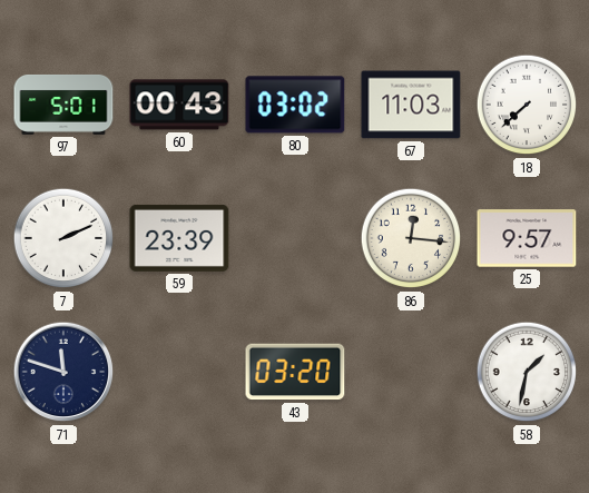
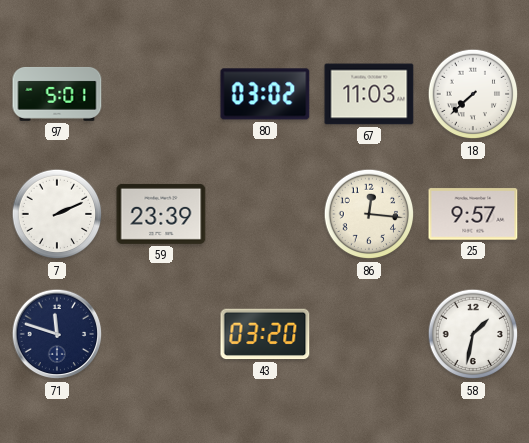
60: 00:43 -> none
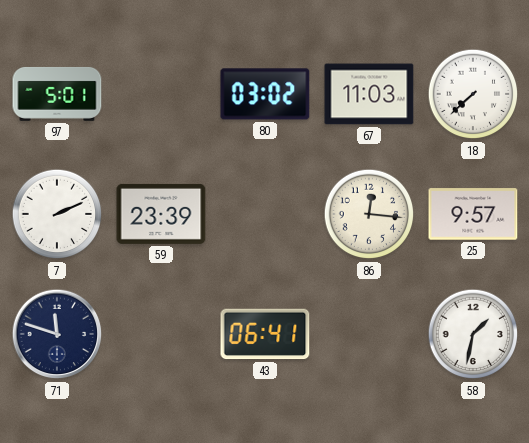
43: 03:20 -> 06:41
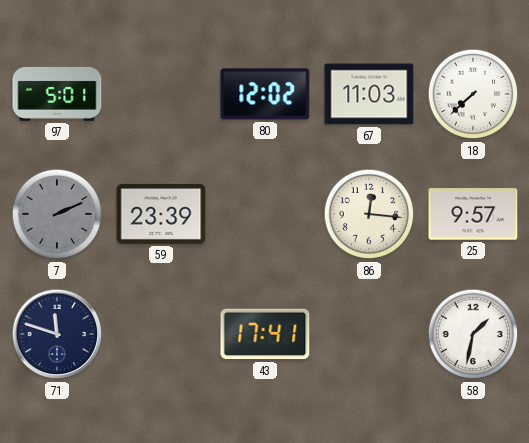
80: 03:02 -> 12:02
7 dial: white -> grey
43: 06:41 -> 17:41
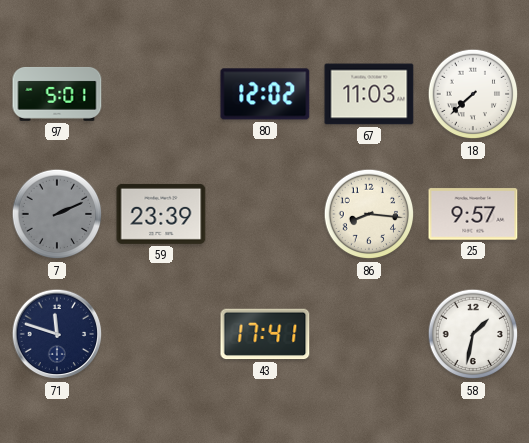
86: 12:16 -> 8:16
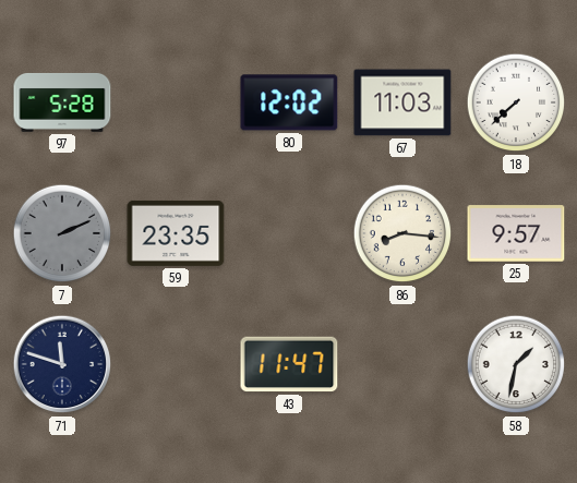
97: 5:01 -> 5:28
59: 23:39 -> 23:35
43: 17:41 -> 11:47
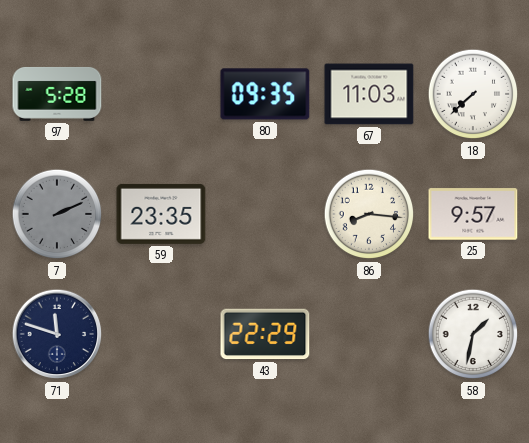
80: 12:02 -> 09:35
43: 11:47 -> 22:29
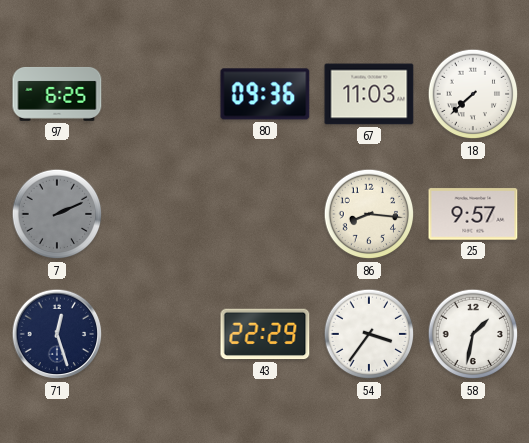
97: 5:28 -> 6:25
80: 09:35 -> 09:36
59: 23:35 -> none
71: 11:48 -> 12:27
54: none -> 3:36
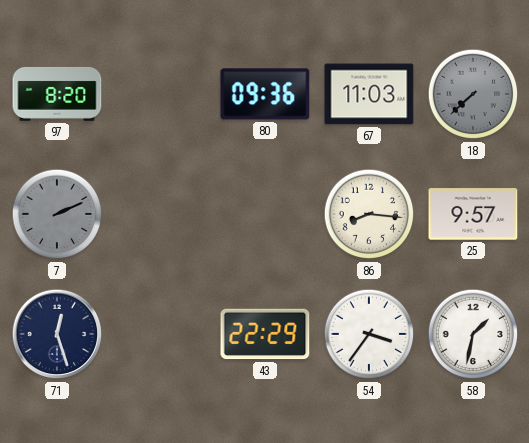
97: 6:25 -> 8:20
18 dial: white -> grey
